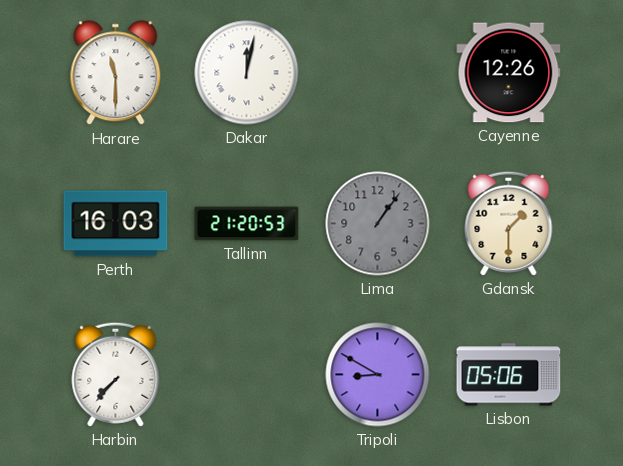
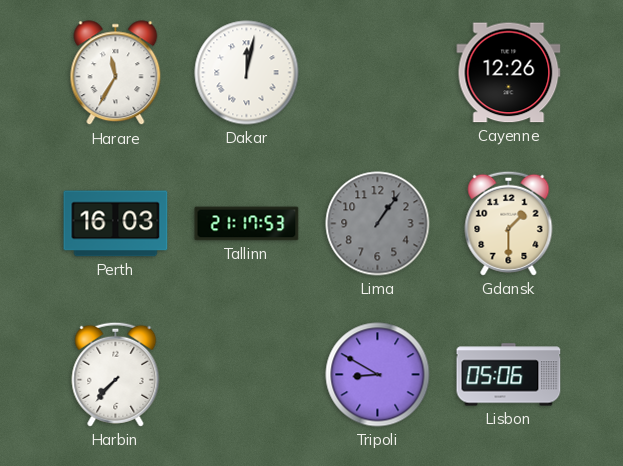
Harare: 11:30 -> 11:35
Tallinn: 21:20 -> 21:17
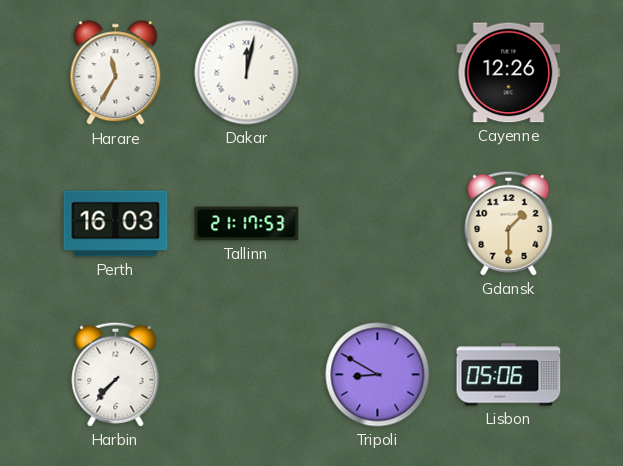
Lima: 1:06 -> none
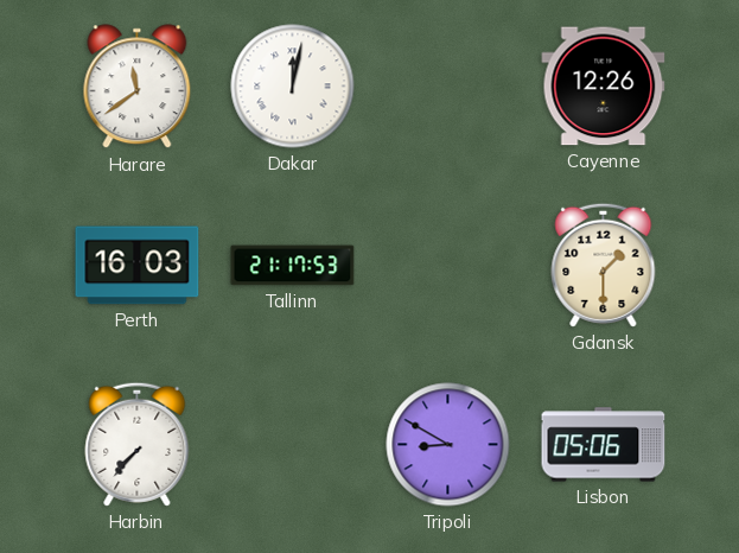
Harare: 11:35 -> 11:39
